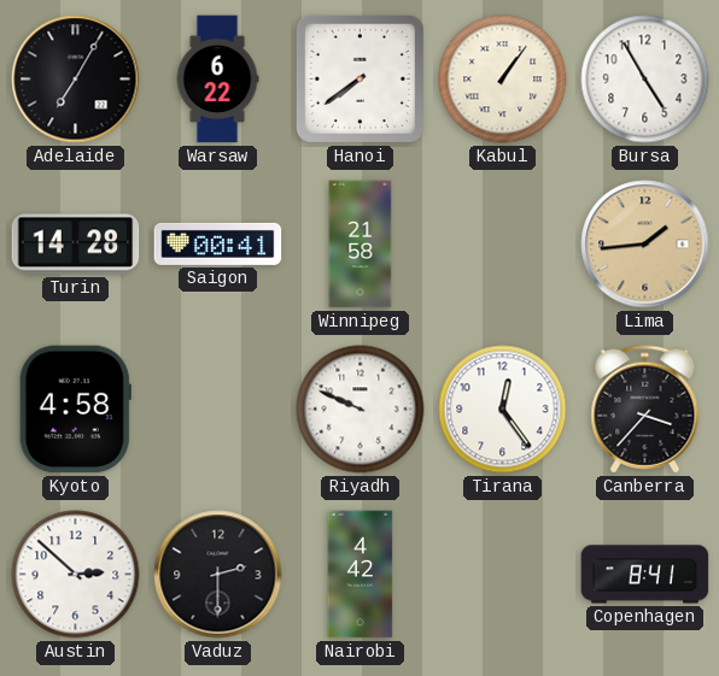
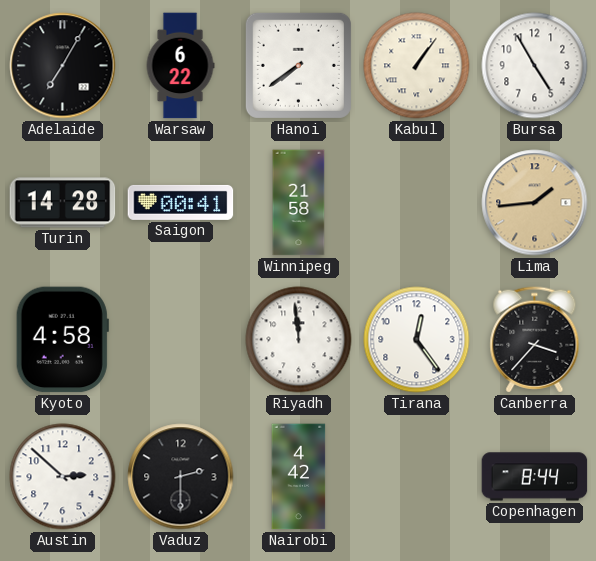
Riyadh: 9:49 -> 11:59
Copenhagen: 8:41 -> 8:44
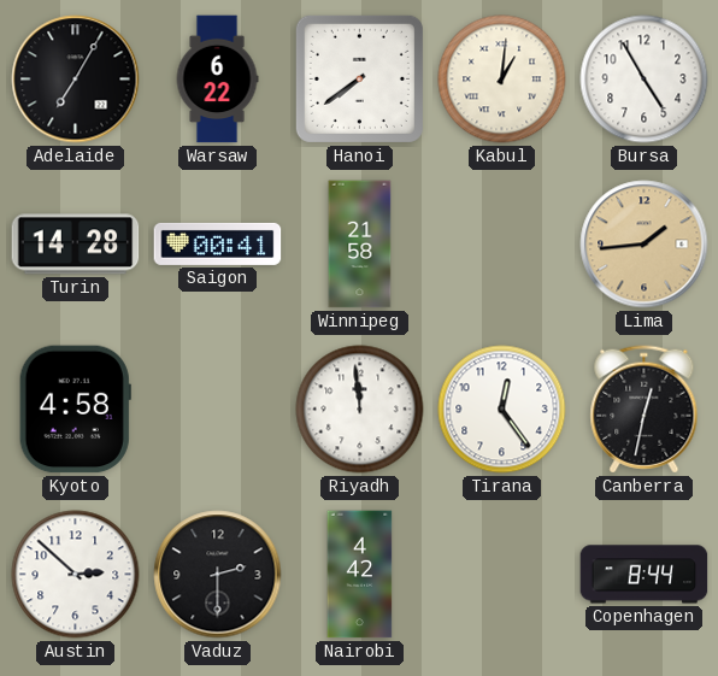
Kabul: 1:06 -> 1:01
Canberra: 3:37 -> 12:32
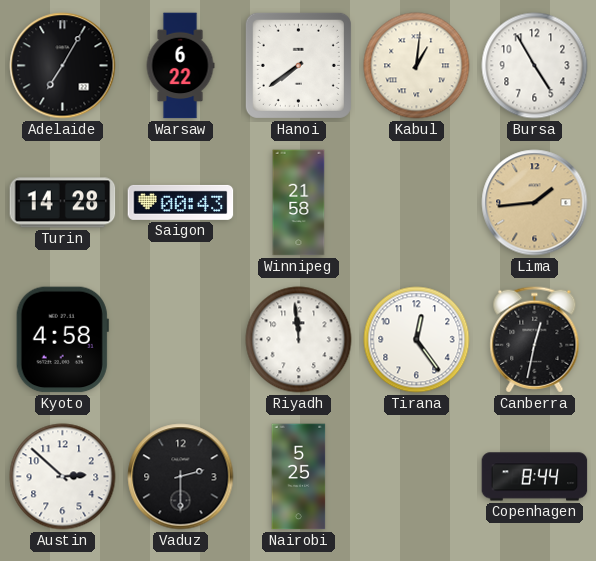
Saigon: 00:41 -> 00:43
Nairobi: 4:42 -> 5:25
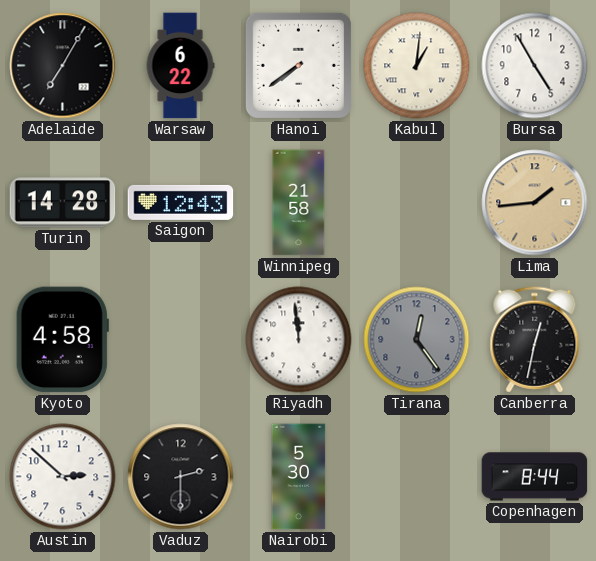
Saigon: 00:43 -> 12:43
Tirana dial: white -> grey
Nairobi: 5:25 -> 5:30
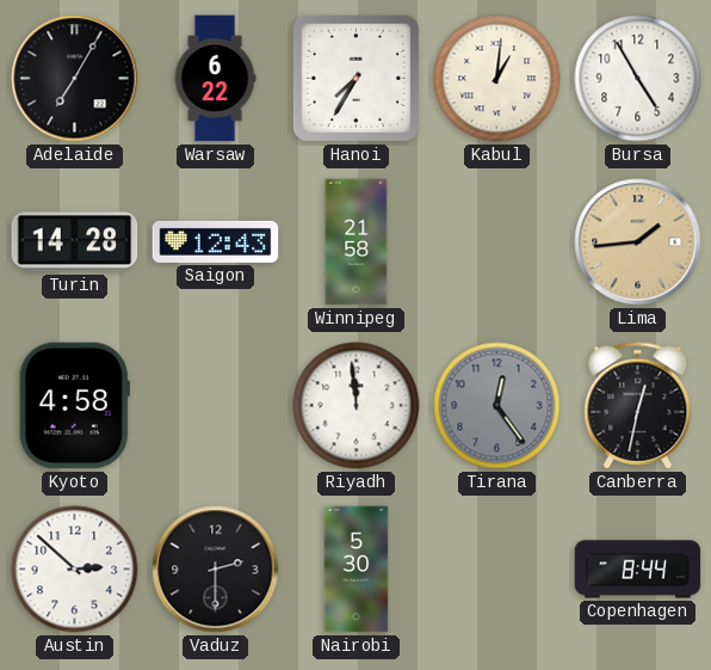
Hanoi: 7:39 -> 7:35
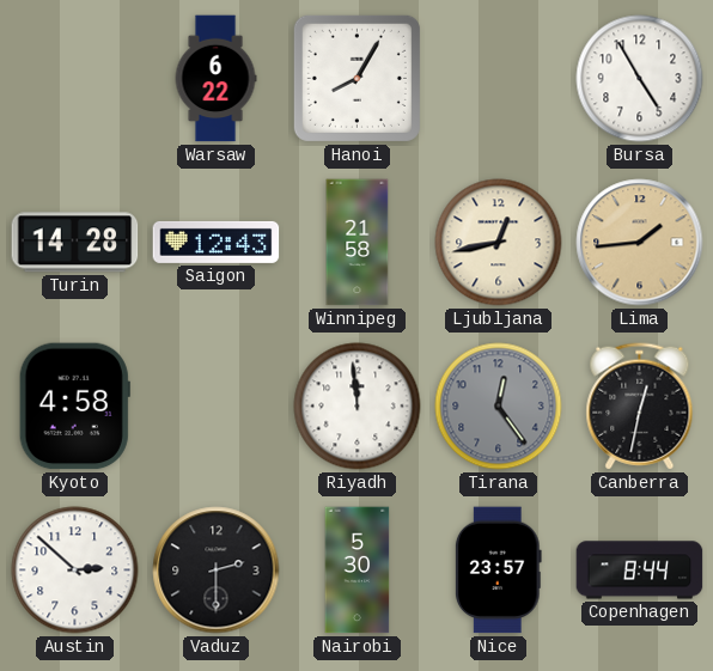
Adelaide: 7:05 -> none
Hanoi: 7:35 -> 8:05
Kabul: 1:01 -> none
Ljubljana: none -> 12:43
Nice: none -> 23:57
